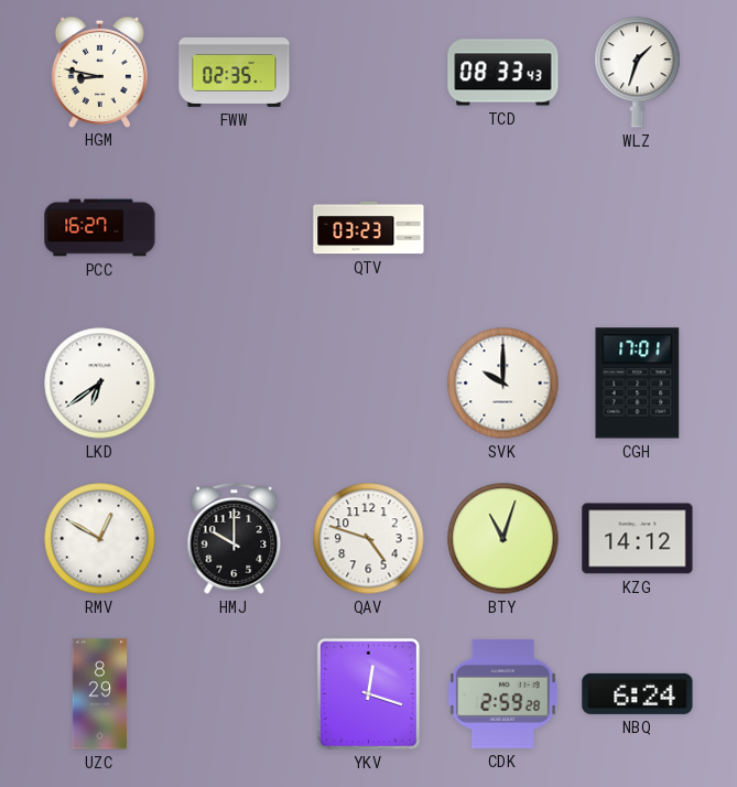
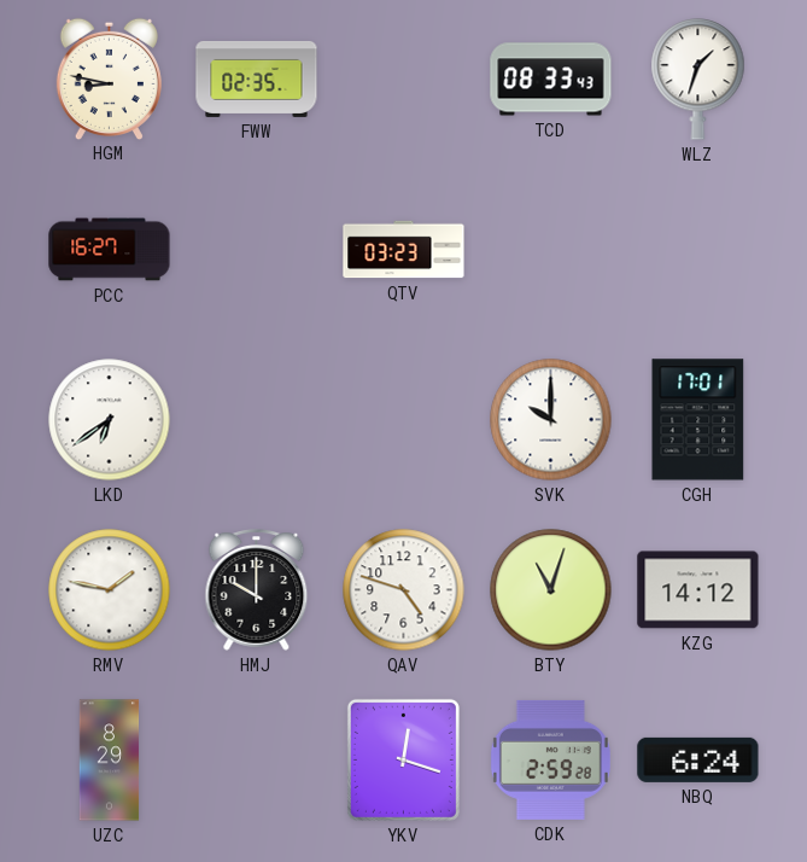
RMV: 12:50 -> 1:47
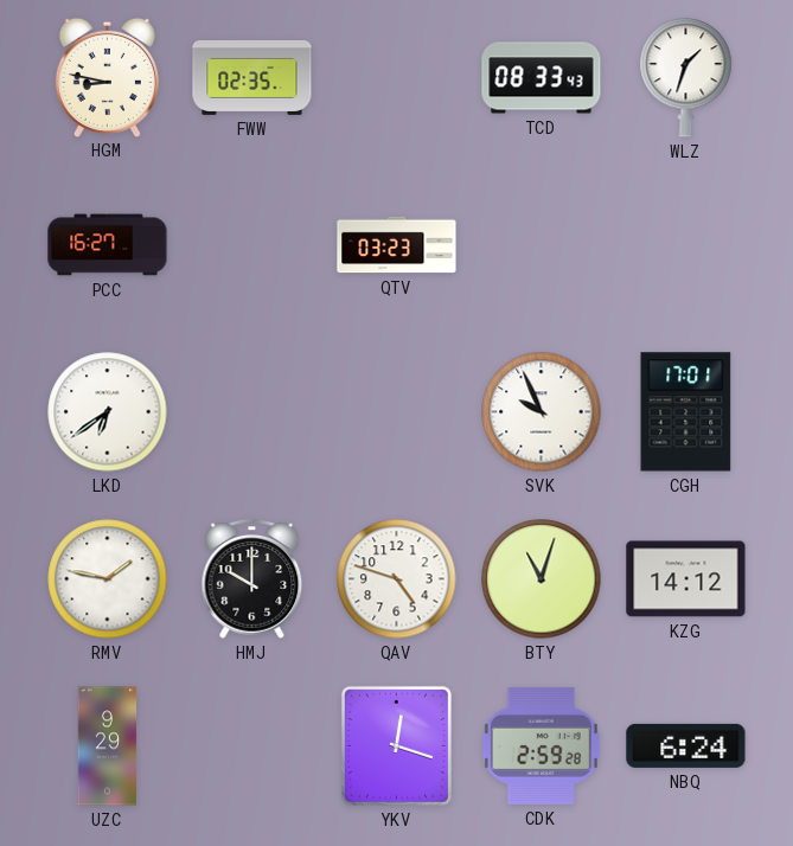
SVK: 10:00 -> 9:56
UZC: 8:29 -> 9:29
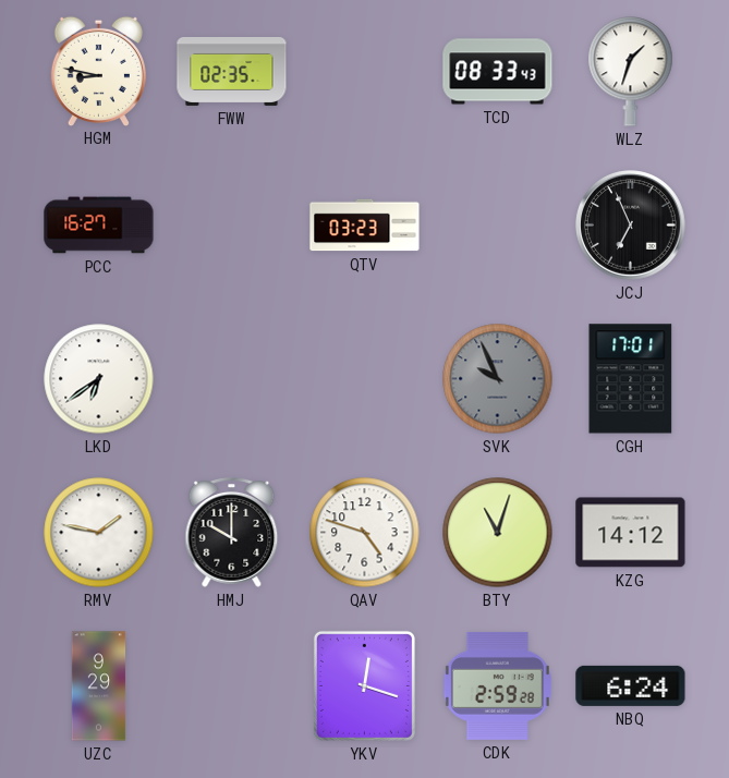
JCJ: none -> 6:56
SVK dial: white -> grey
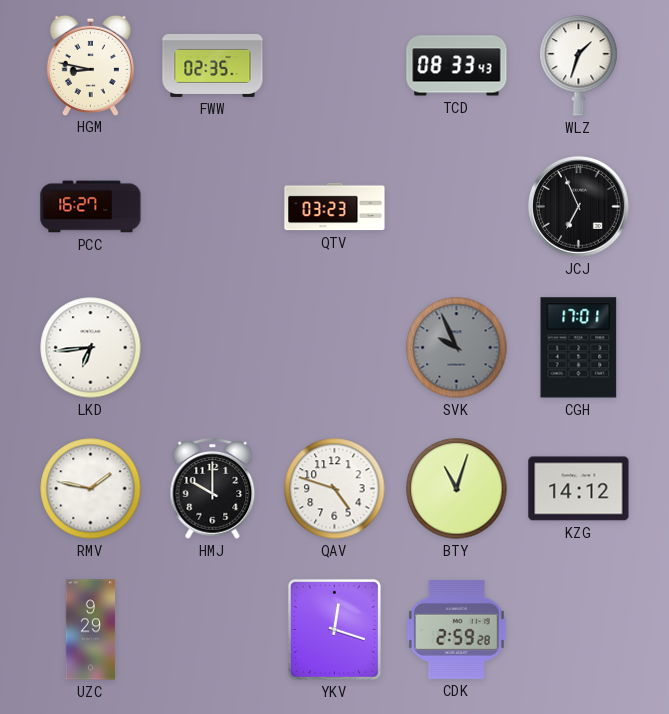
LKD: 6:39 -> 6:44
NBQ: 6:24 -> none
